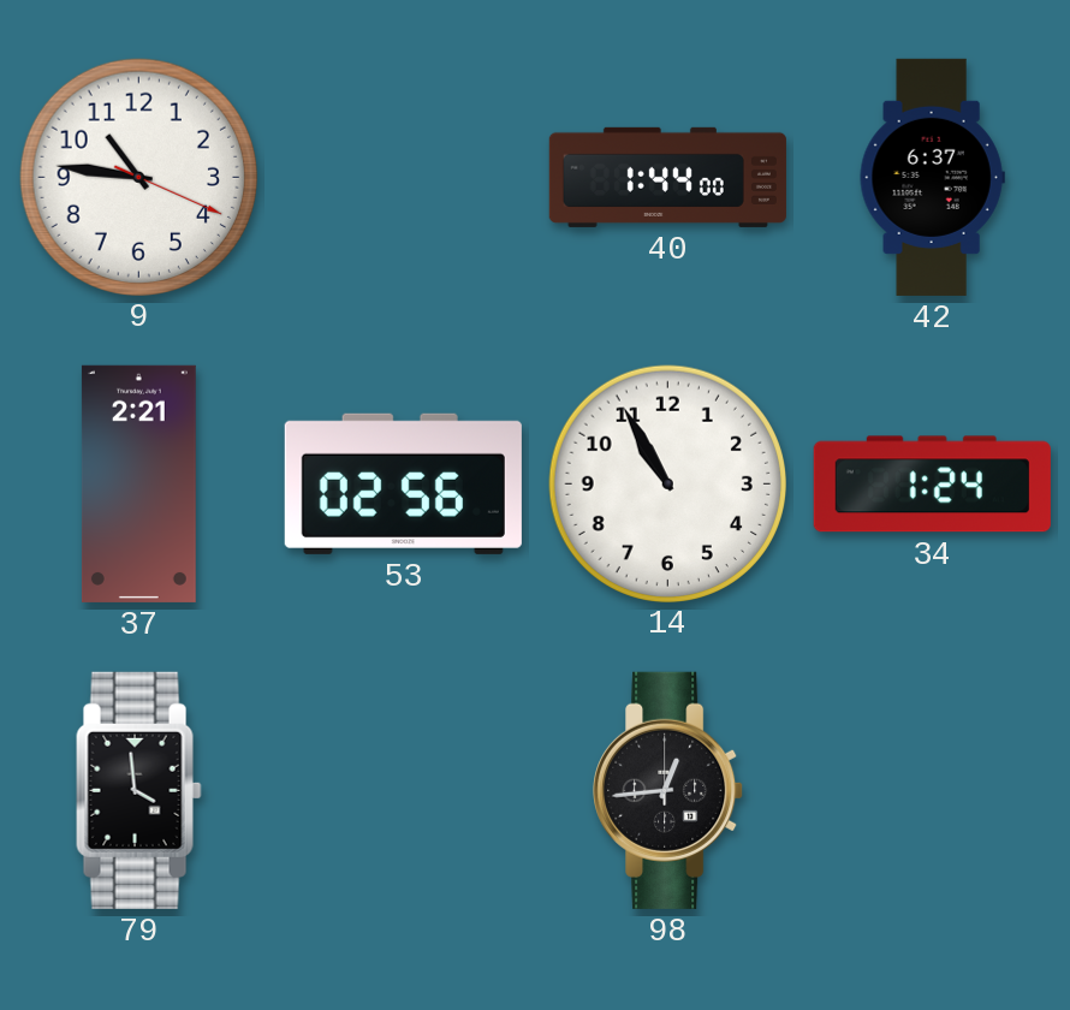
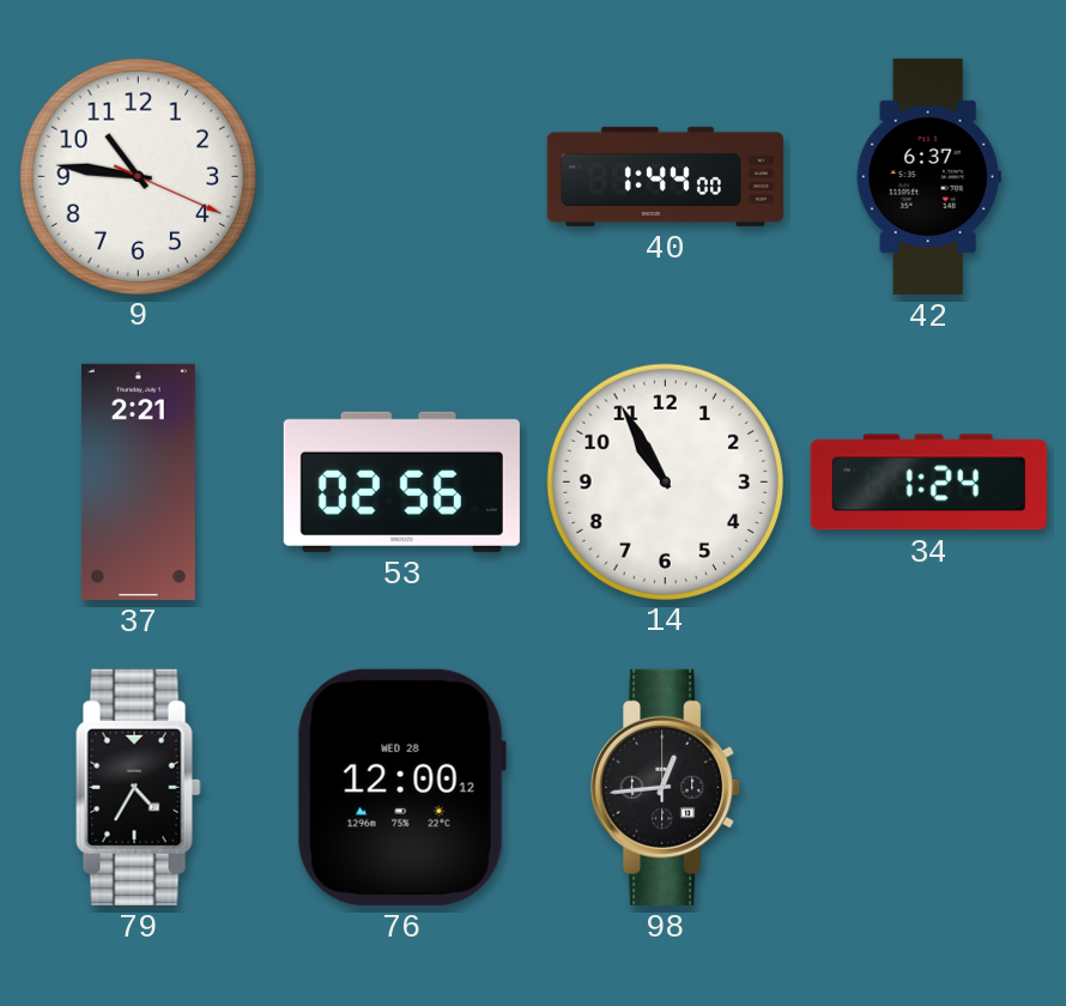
79: 3:59 -> 4:35
76: none -> 12:00
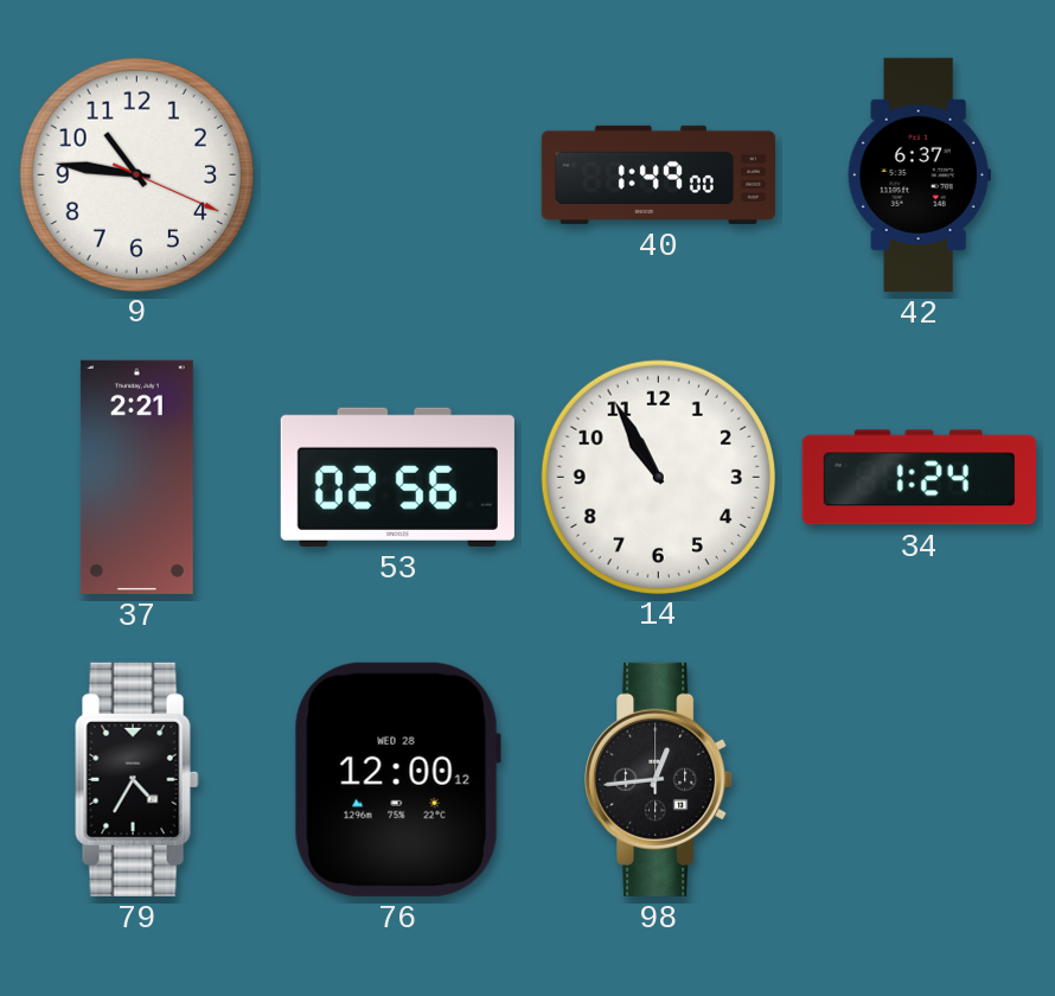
40: 1:44 -> 1:49
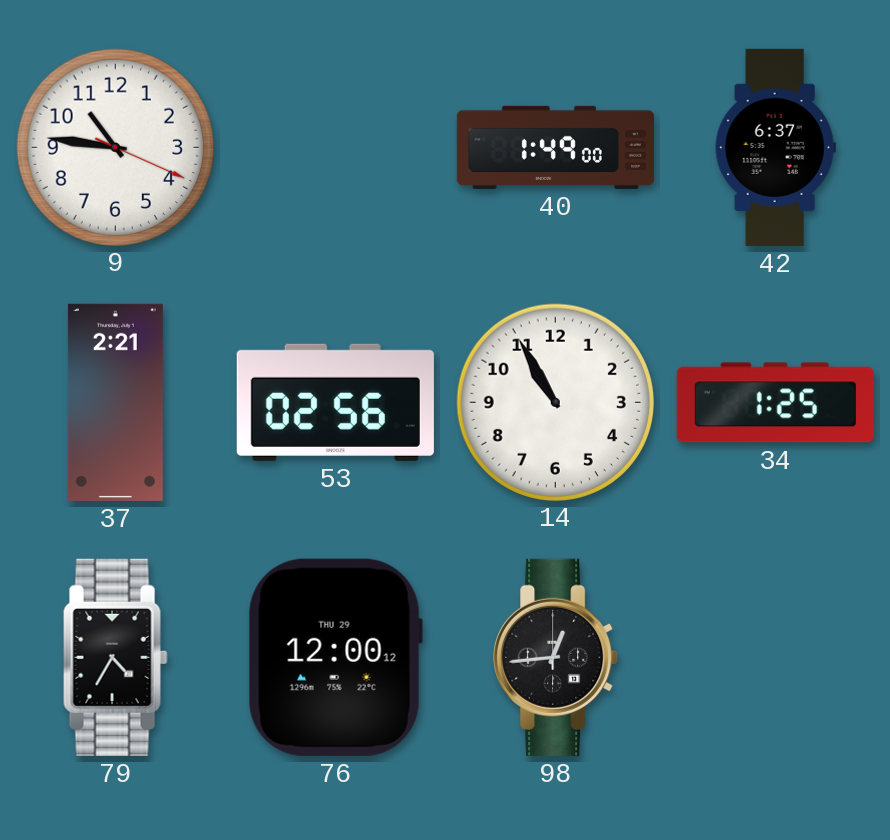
34: 1:24 -> 1:25
76 date: WED 28 -> THU 29
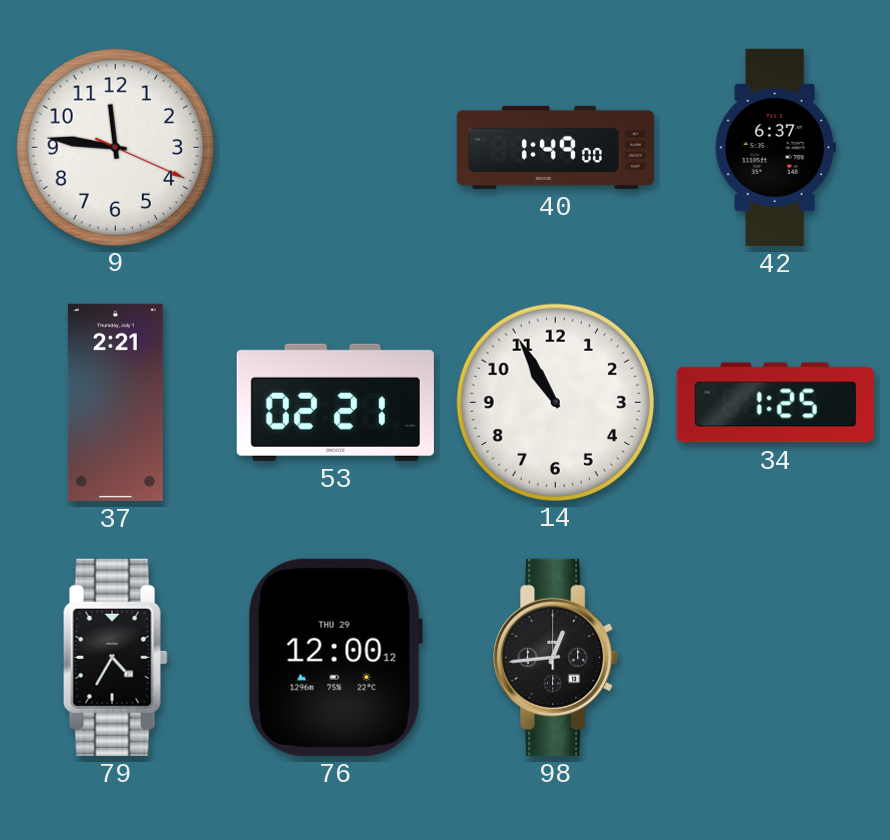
9: 10:46 -> 11:46
53: 02:56 -> 02:21
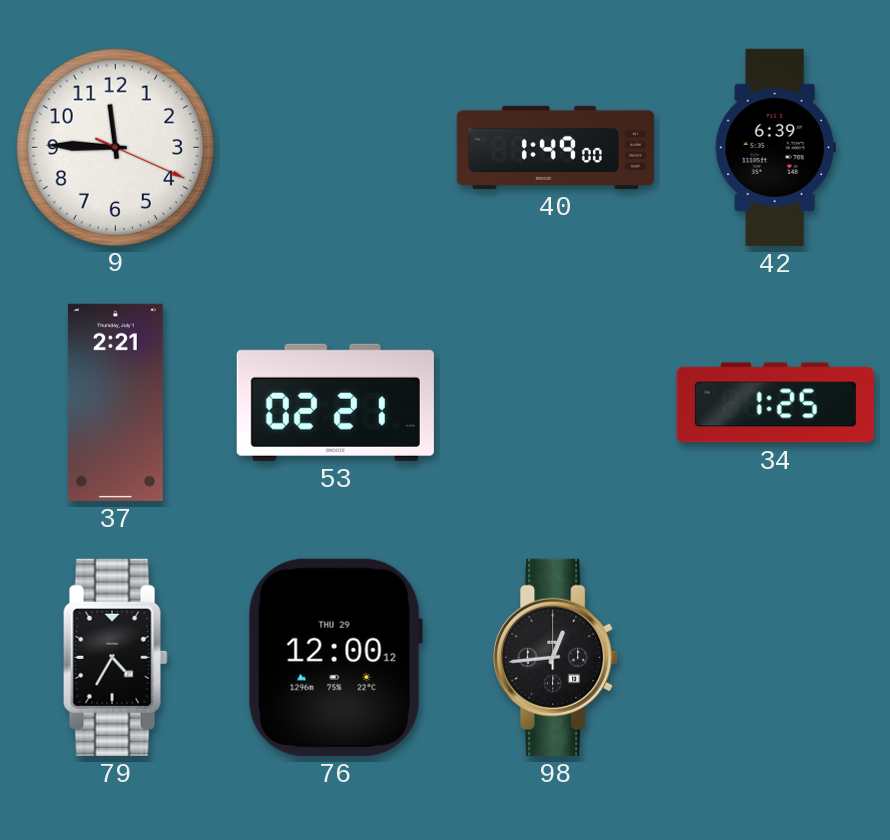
9: 11:46 -> 11:45
42: 6:37 -> 6:39
14: 10:55 -> none
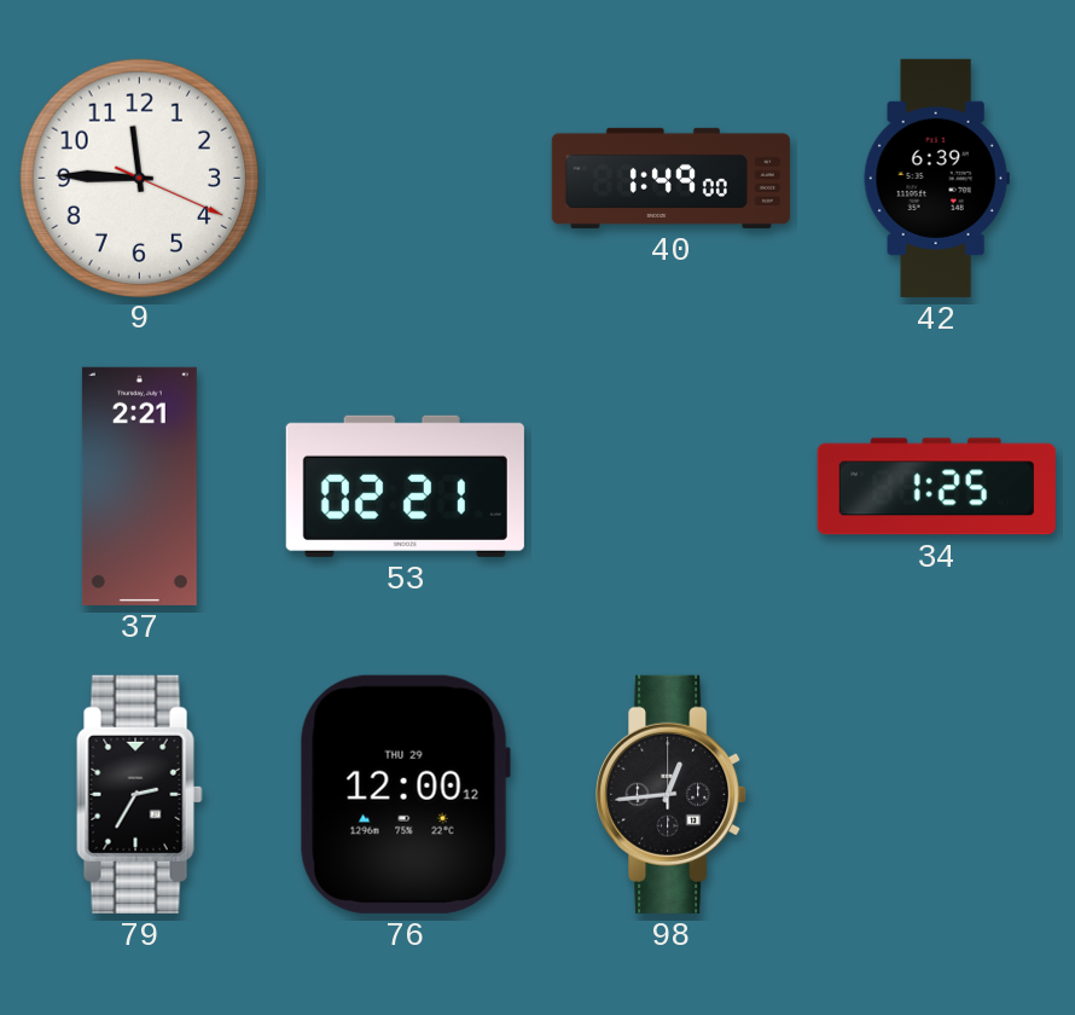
79: 4:35 -> 2:35
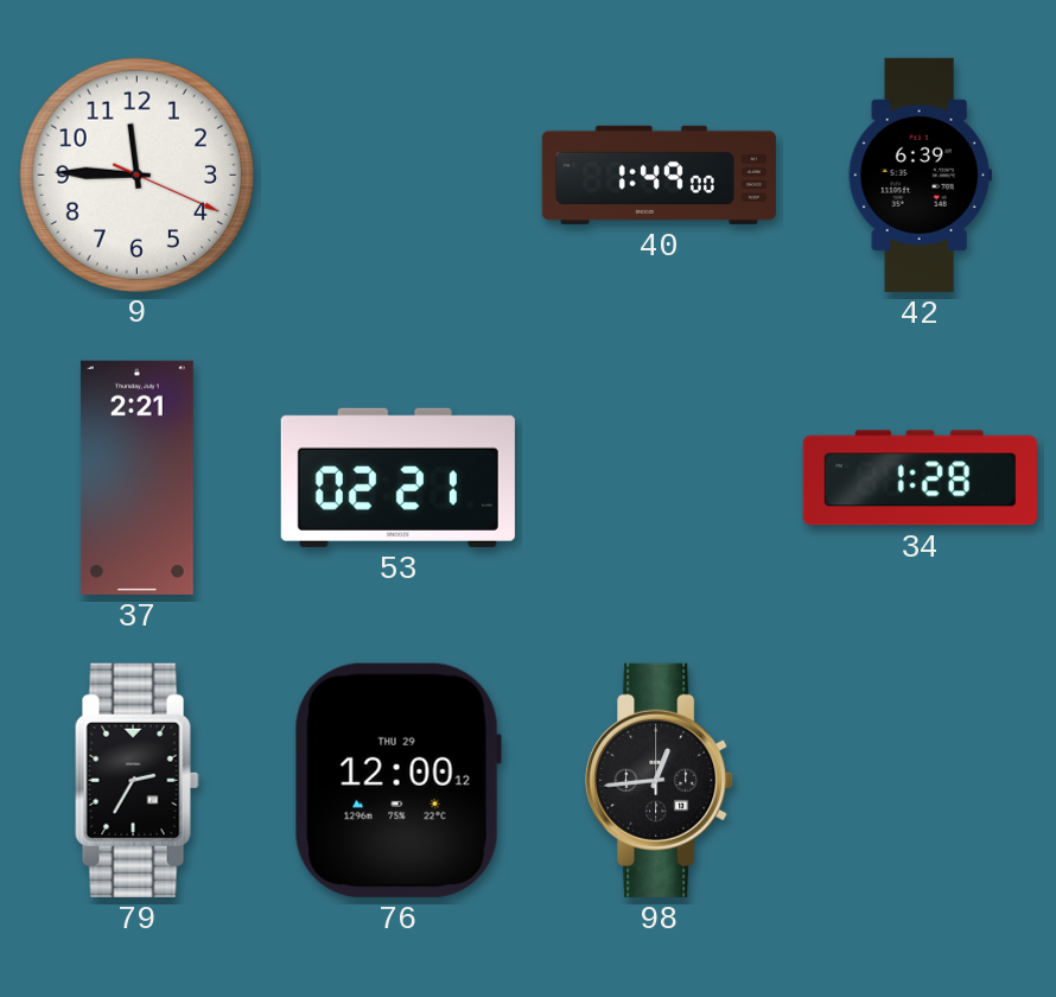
34: 1:25 -> 1:28
